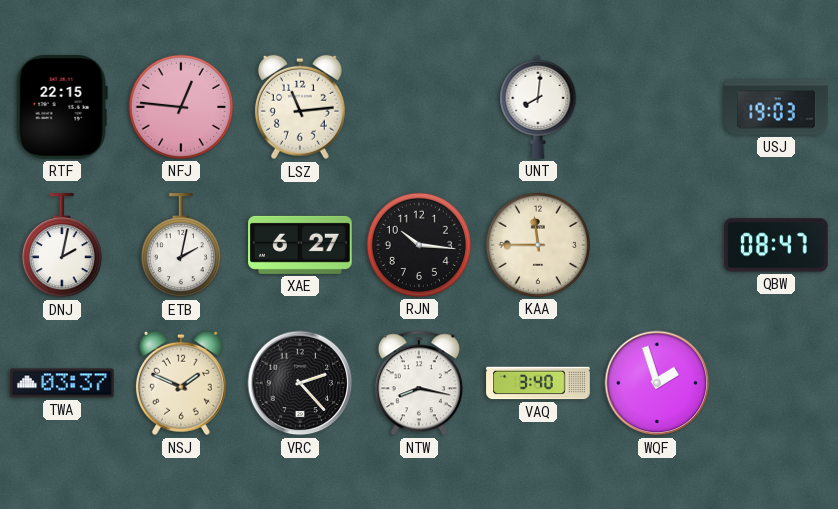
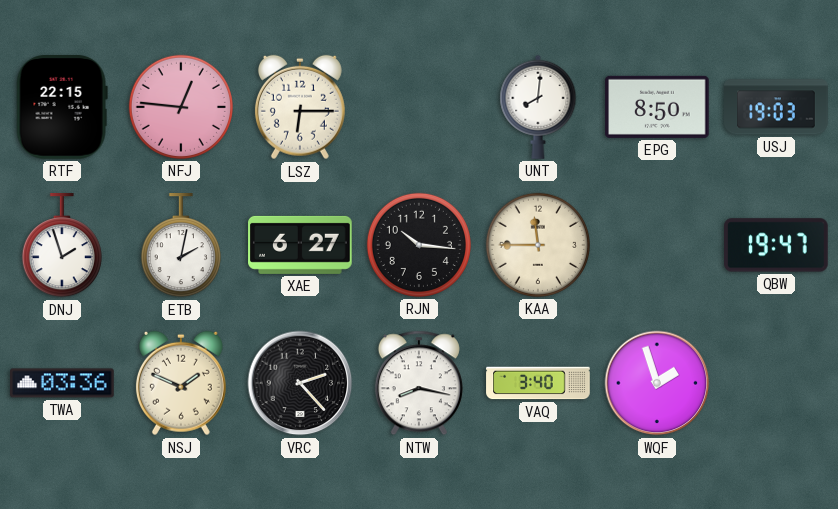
LSZ: 11:14 -> 6:15
EPG: none -> 8:50
DNJ: 2:02 -> 1:57
QBW: 08:47 -> 19:47
TWA: 03:37 -> 03:36
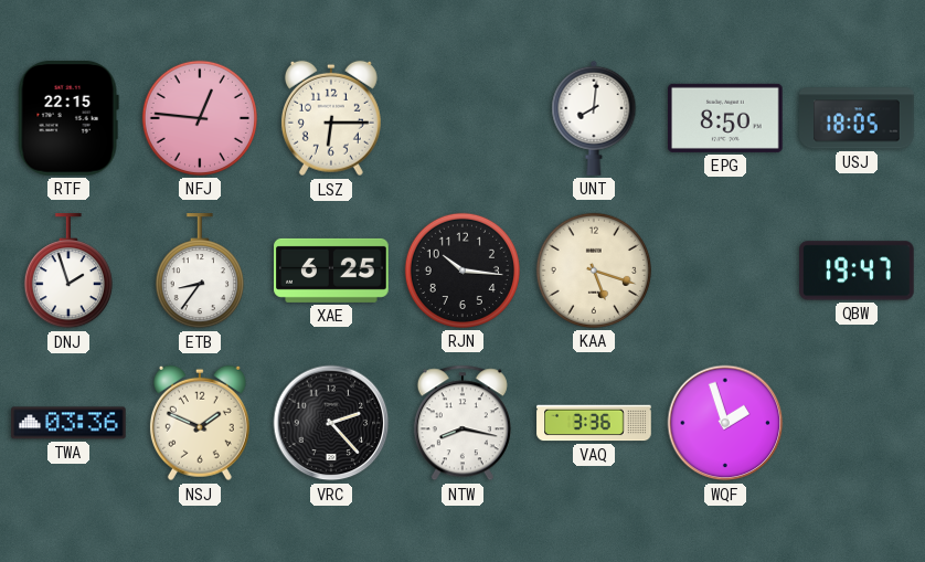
USJ: 19:03 -> 18:05
ETB: 2:02 -> 8:36
XAE: 6:27 -> 6:25
KAA: 11:45 -> 5:18
VAQ: 3:40 -> 3:36
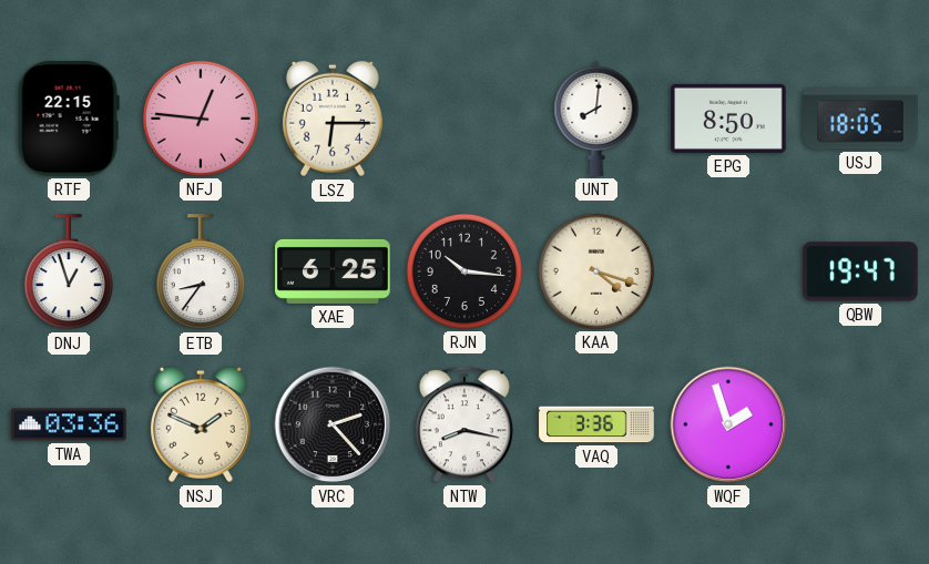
DNJ: 1:57 -> 12:57
KAA: 5:18 -> 4:18
